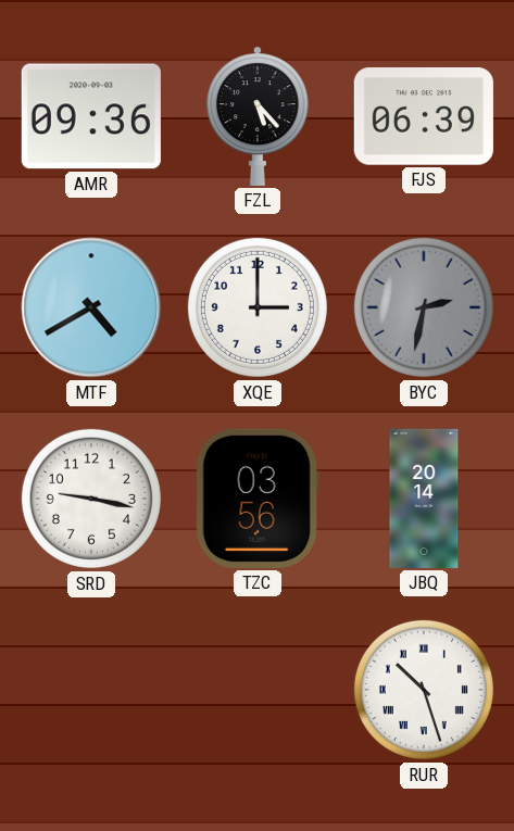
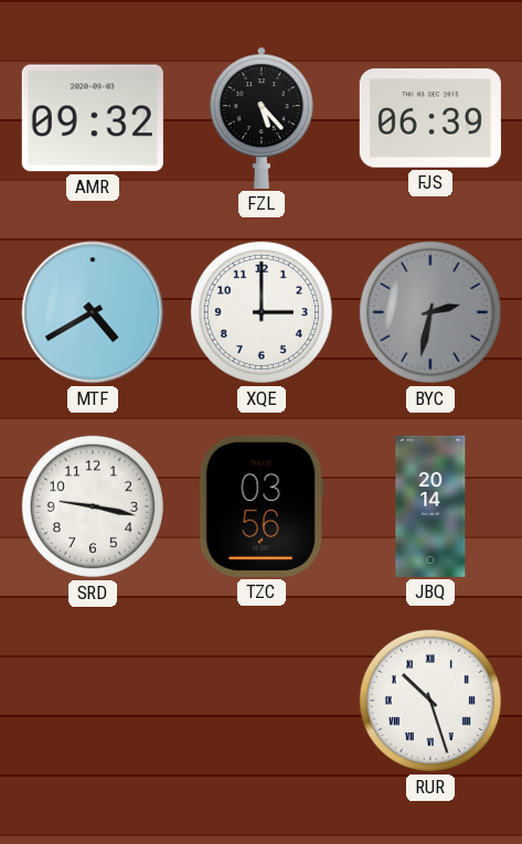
AMR: 09:36 -> 09:32
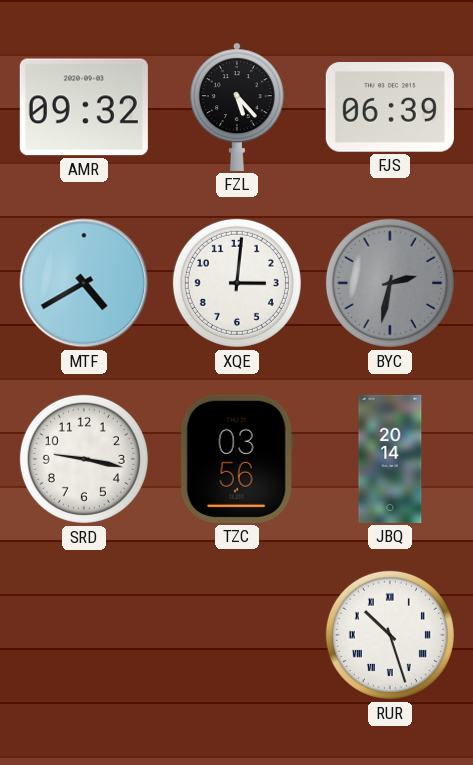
XQE: 3:00 -> 3:01
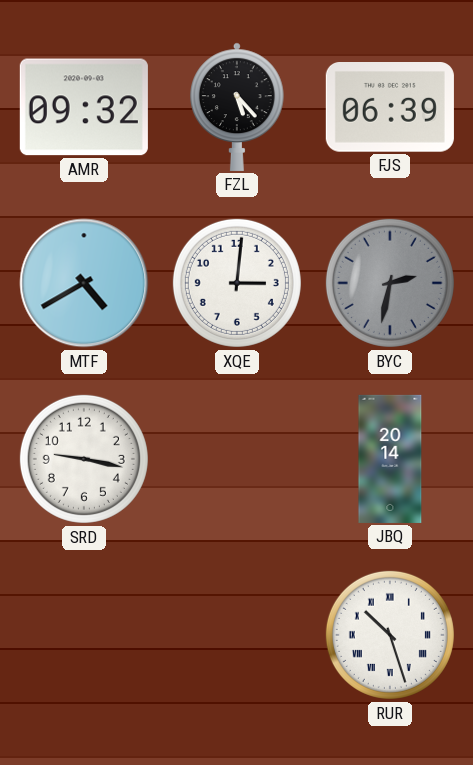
TZC: 03:56 -> none
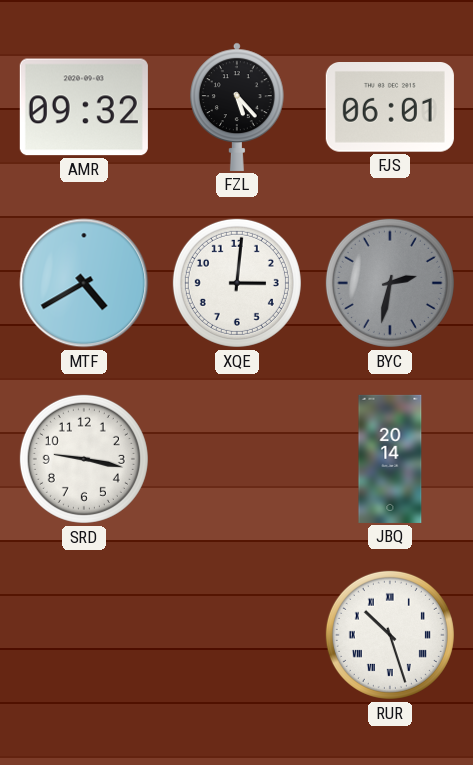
FJS: 06:39 -> 06:01
